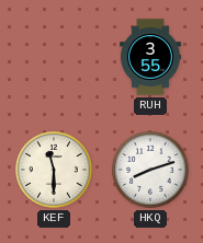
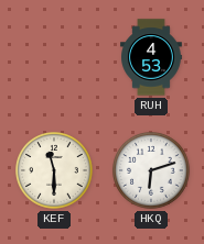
RUH: 3:55 -> 4:53
HKQ: 8:12 -> 6:12
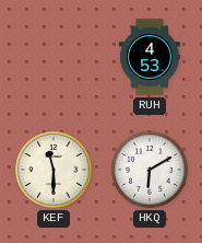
HKQ: 6:12 -> 6:10
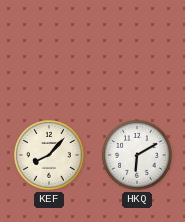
RUH: 4:53 -> none
KEF: 11:30 -> 8:07
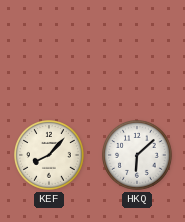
HKQ: 6:10 -> 6:08
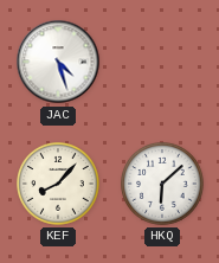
JAC: none -> 4:27
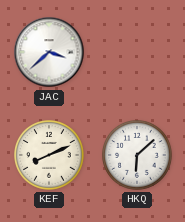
JAC: 4:27 -> 3:38
KEF: 8:07 -> 8:11
